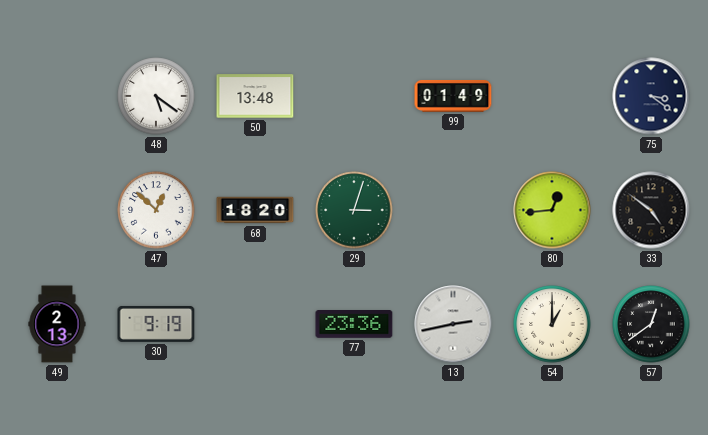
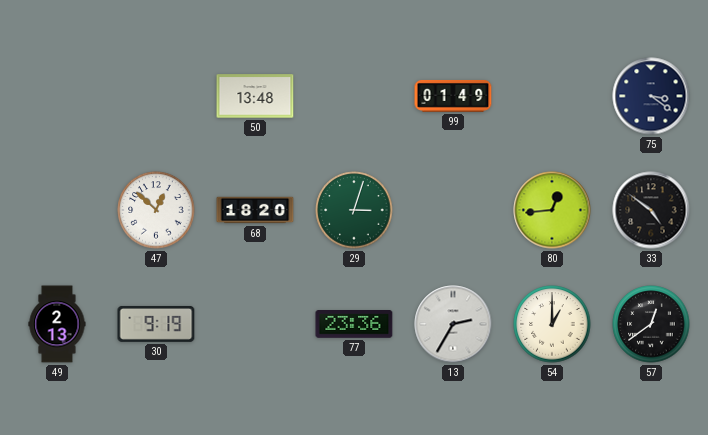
48: 5:21 -> none
13: 2:43 -> 2:35
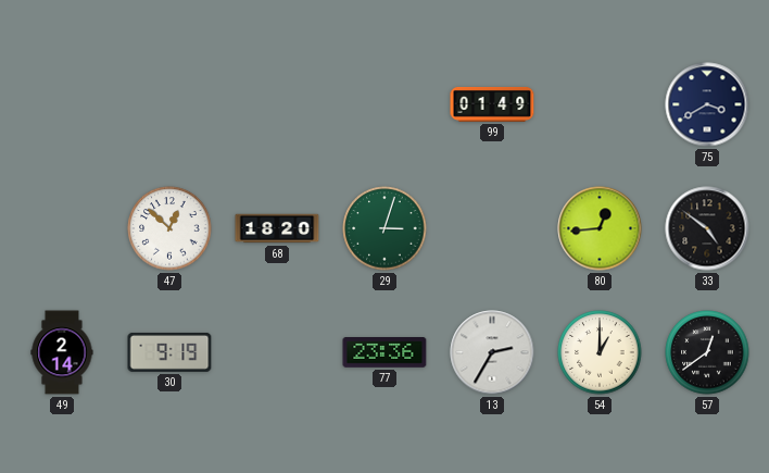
50: 13:48 -> none
75: 3:21 -> 3:40
49: 2:13 -> 2:14
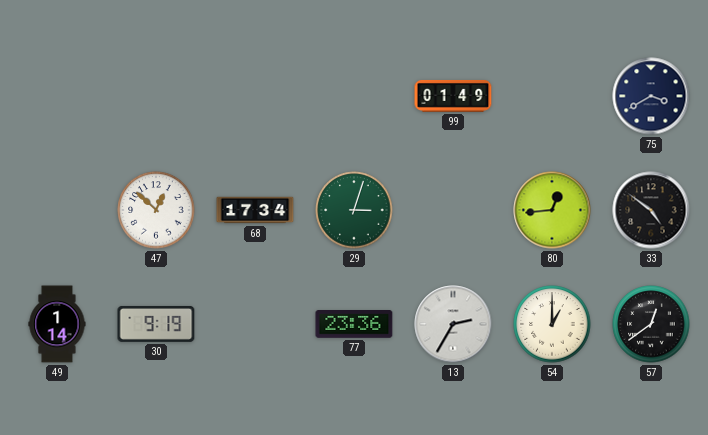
68: 18:20 -> 17:34
49: 2:14 -> 1:14
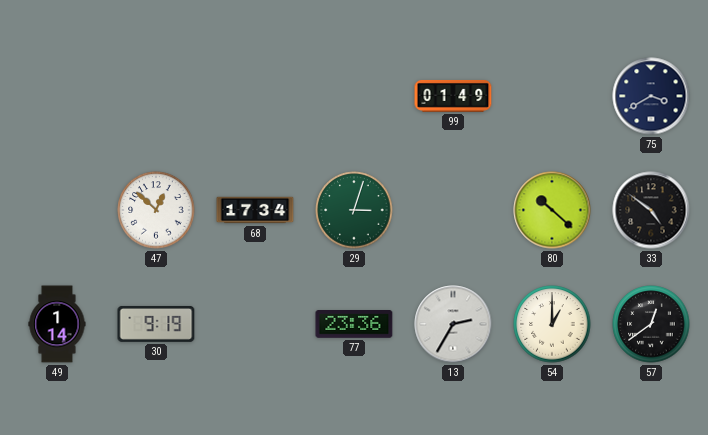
80: 12:44 -> 10:22
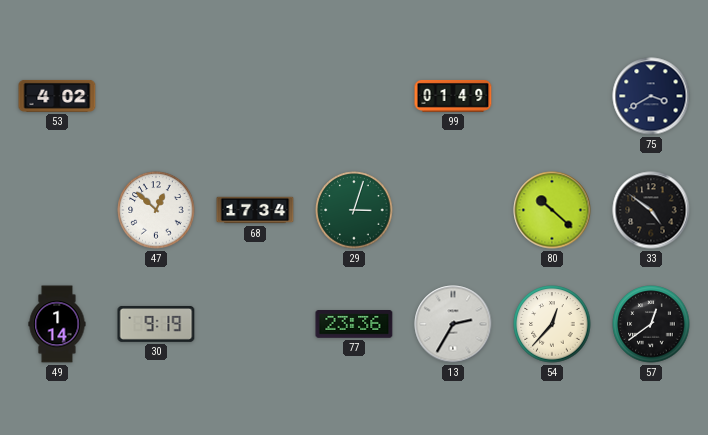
53: none -> 4:02
54: 1:00 -> 12:37
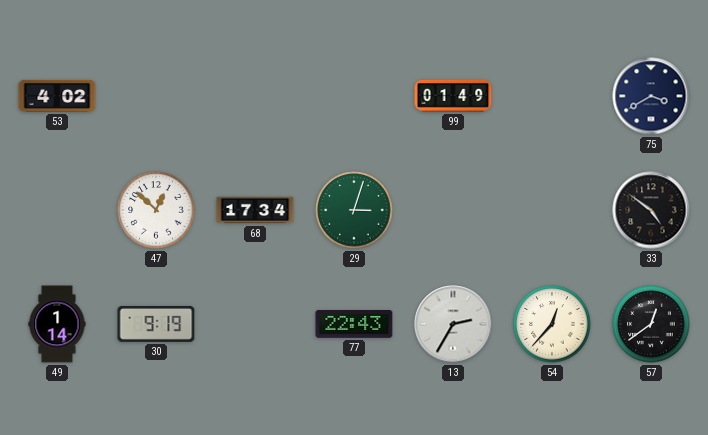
80: 10:22 -> none
77: 23:36 -> 22:43
